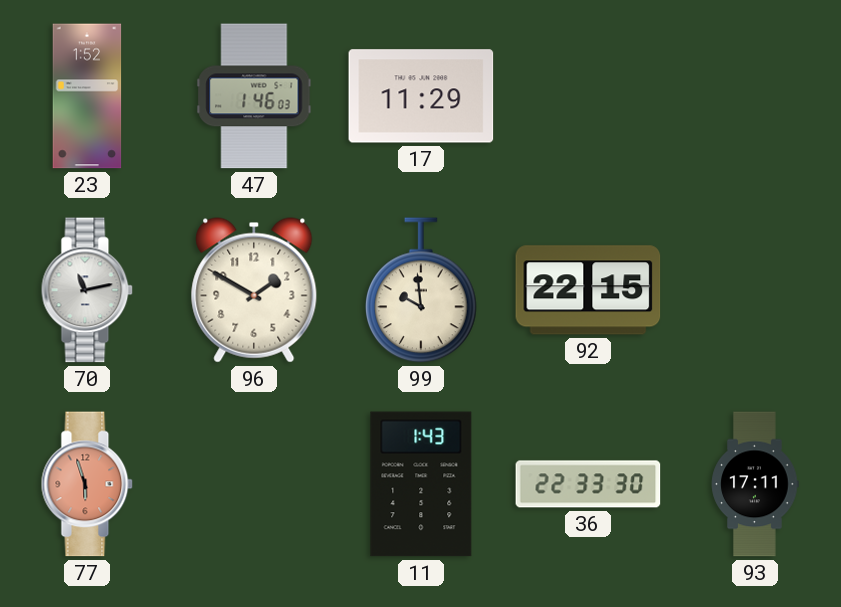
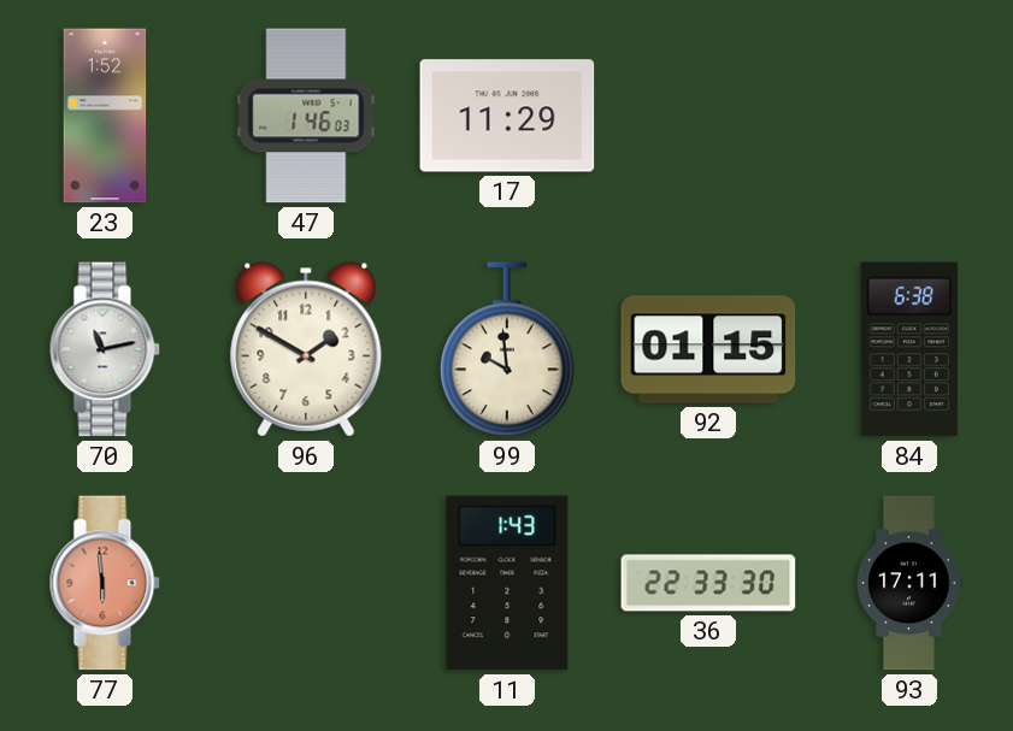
92: 22:15 -> 01:15
84: none -> 6:38
77: 5:57 -> 5:59
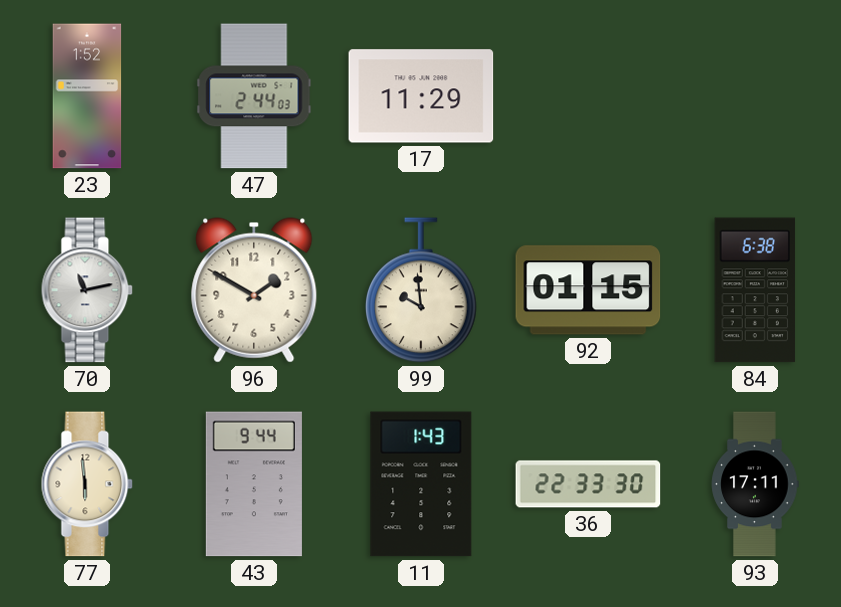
47: 1:46 -> 2:44
77 dial: salmon -> cream
43: none -> 9:44
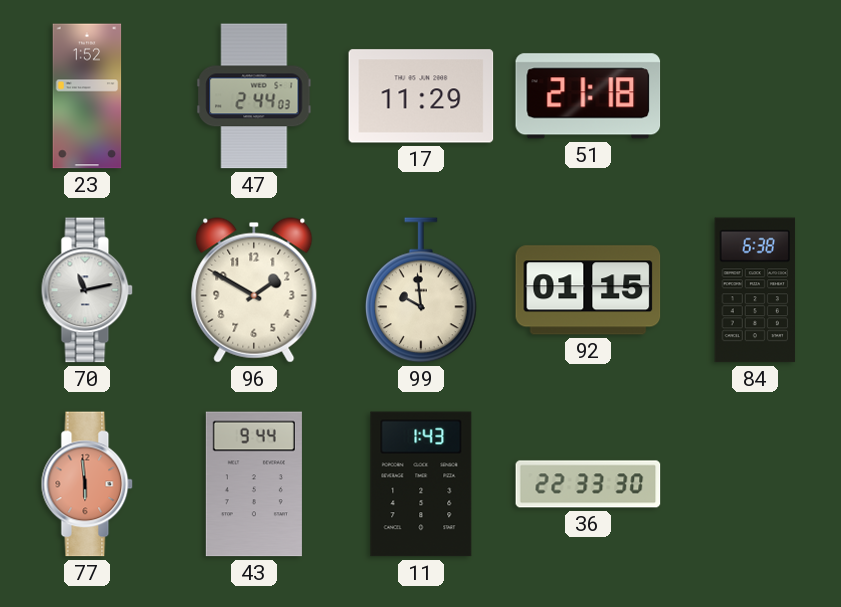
51: none -> 21:18
77 dial: cream -> salmon
93: 17:11 -> none
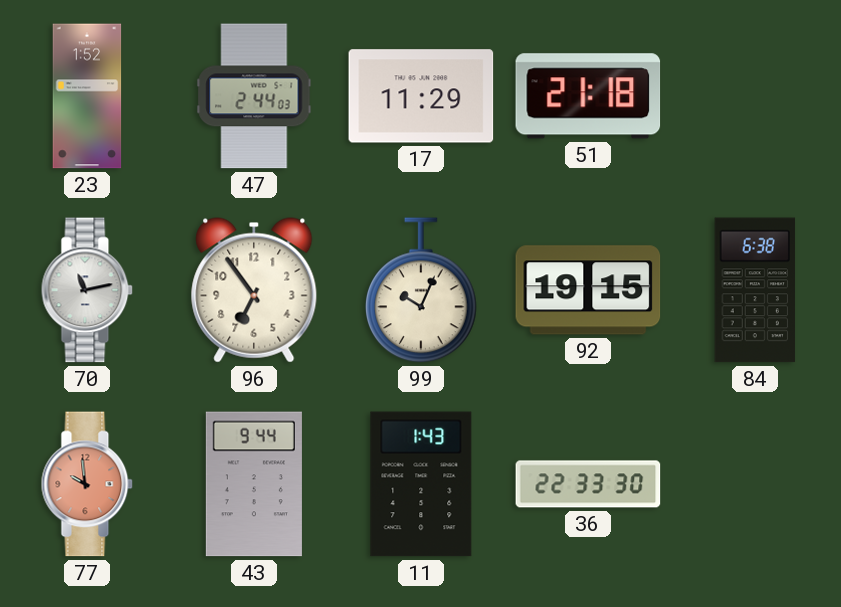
96: 1:50 -> 6:54
99: 9:59 -> 10:04
92: 01:15 -> 19:15
77: 5:59 -> 9:59
